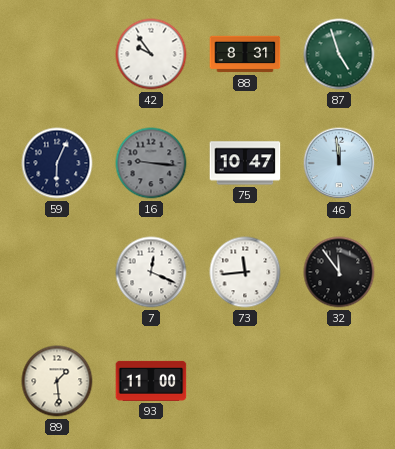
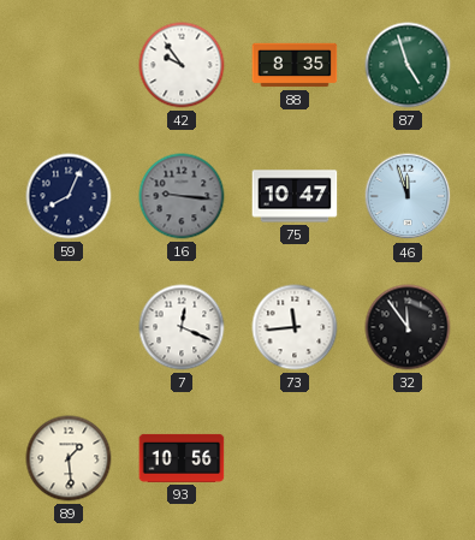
88: 8:31 -> 8:35
59: 6:04 -> 8:04
46: 11:59 -> 11:57
93: 11:00 -> 10:56
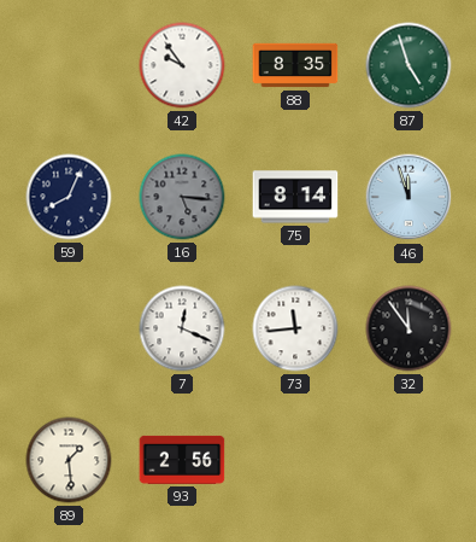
16: 9:16 -> 5:16
75: 10:47 -> 8:14
93: 10:56 -> 2:56
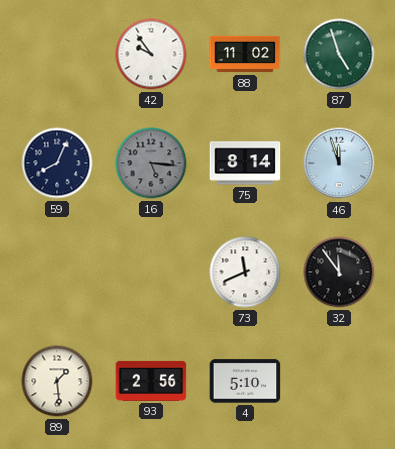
88: 8:35 -> 11:02
7: 12:19 -> none
73: 11:44 -> 11:41
4: none -> 5:10
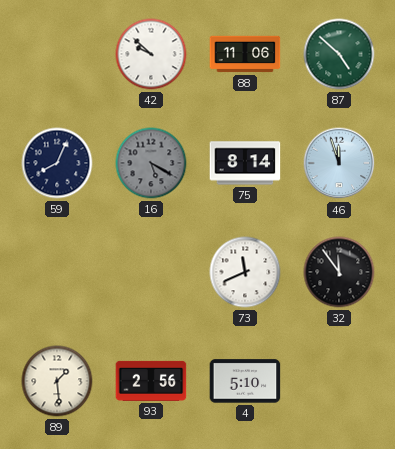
42: 9:54 -> 9:52
88: 11:02 -> 11:06
87: 4:57 -> 4:52
16: 5:16 -> 5:20
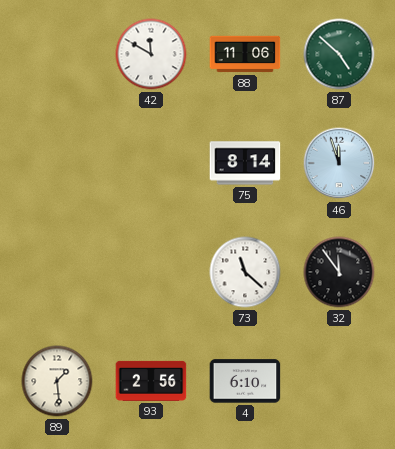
42: 9:52 -> 11:50
59: 8:04 -> none
16: 5:20 -> none
73: 11:41 -> 11:22
4: 5:10 -> 6:10
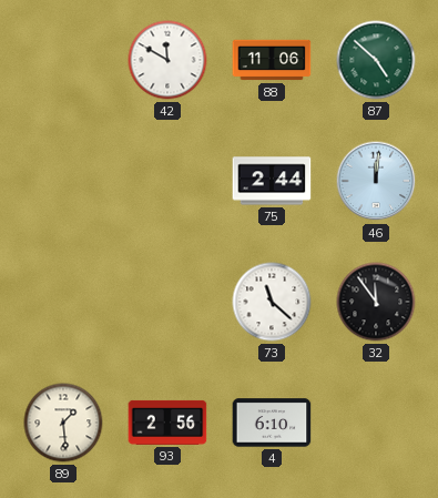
75: 8:14 -> 2:44
46: 11:57 -> 12:01
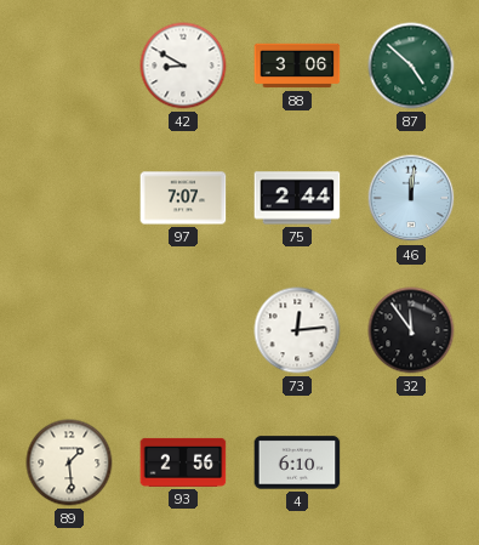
42: 11:50 -> 8:50
88: 11:06 -> 3:06
97: none -> 7:07
73: 11:22 -> 12:14
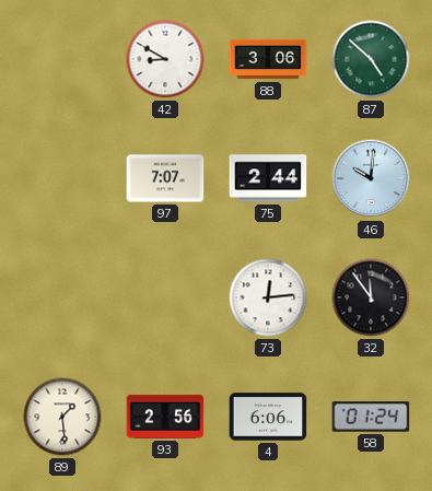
46: 12:01 -> 10:01
4: 6:10 -> 6:06
58: none -> 01:24
